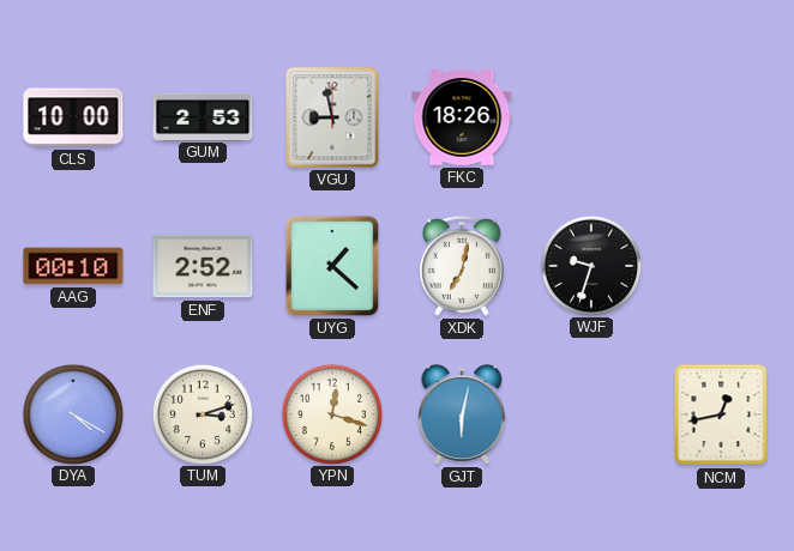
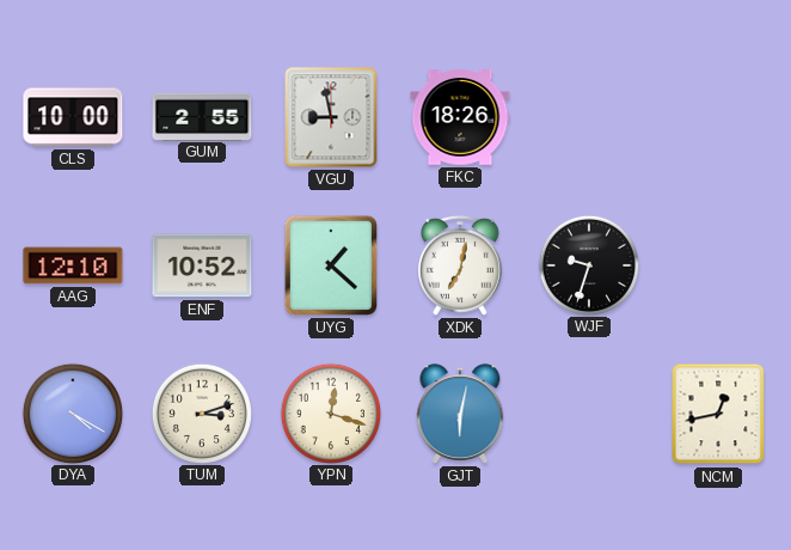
GUM: 2:53 -> 2:55
AAG: 00:10 -> 12:10
ENF: 2:52 -> 10:52
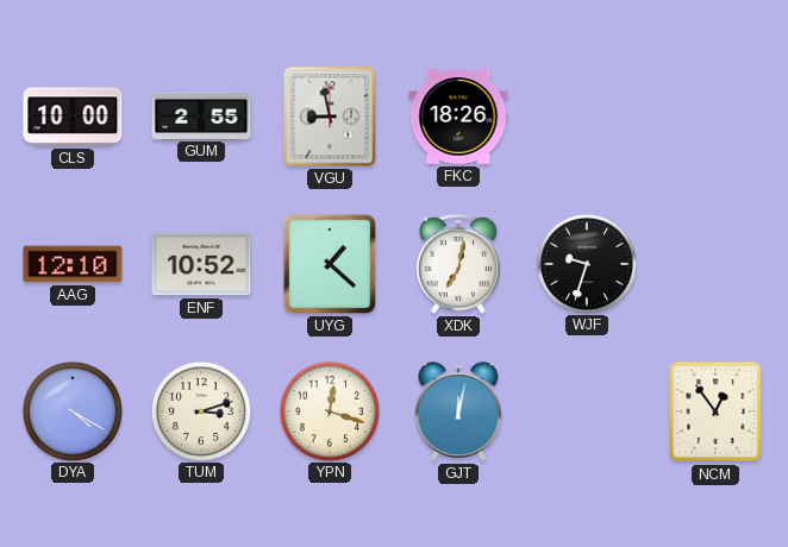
GJT: 6:02 -> 12:02
NCM: 12:43 -> 12:54
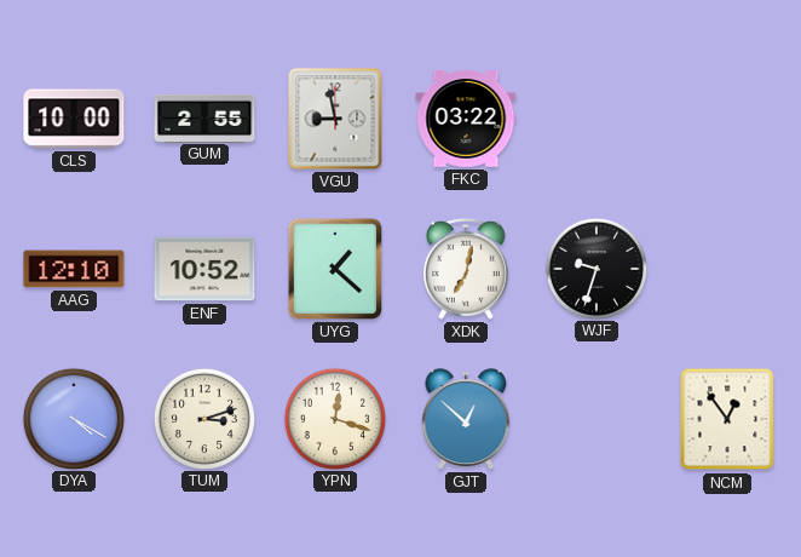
FKC: 18:26 -> 03:22
GJT: 12:02 -> 12:52
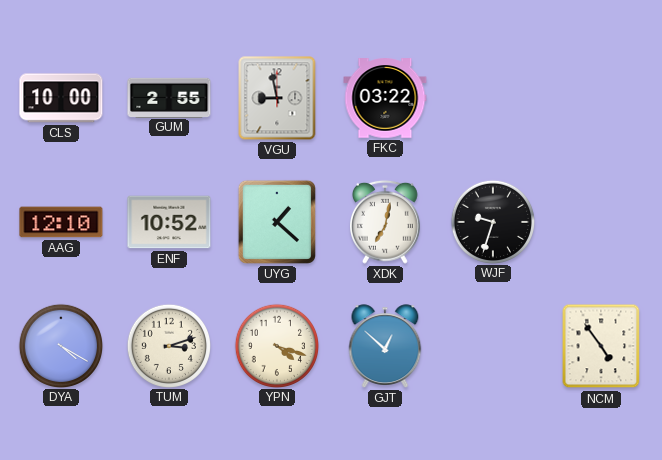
YPN: 12:18 -> 4:18
NCM: 12:54 -> 4:54
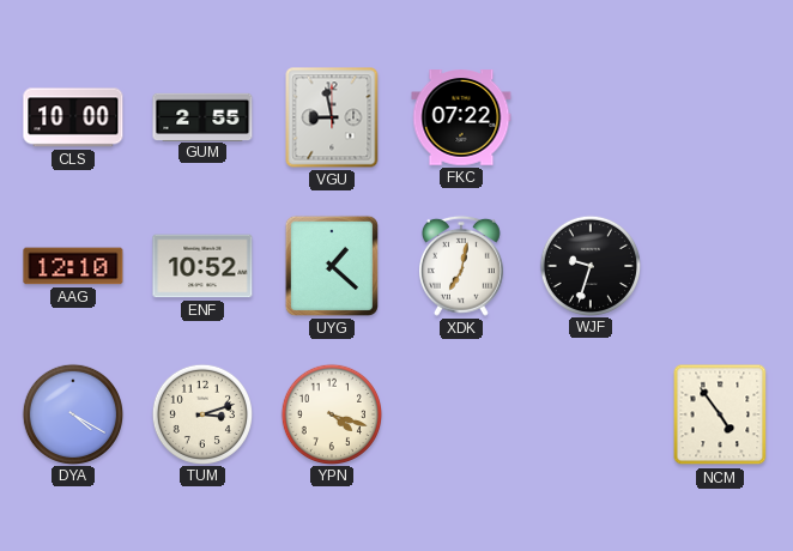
FKC: 03:22 -> 07:22
GJT: 12:52 -> none
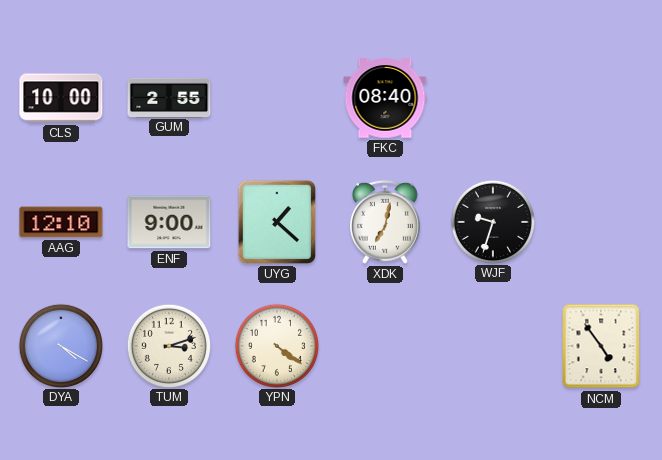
VGU: 8:58 -> none
FKC: 07:22 -> 08:40
ENF: 10:52 -> 9:00
YPN: 4:18 -> 4:21
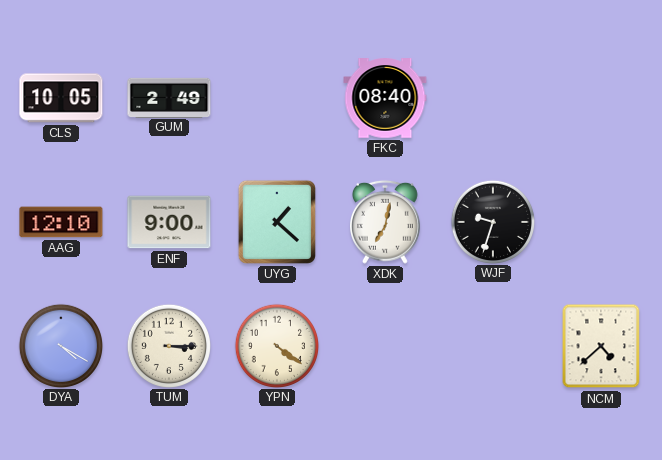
CLS: 10:00 -> 10:05
GUM: 2:55 -> 2:49
TUM: 3:12 -> 3:15
NCM: 4:54 -> 4:38
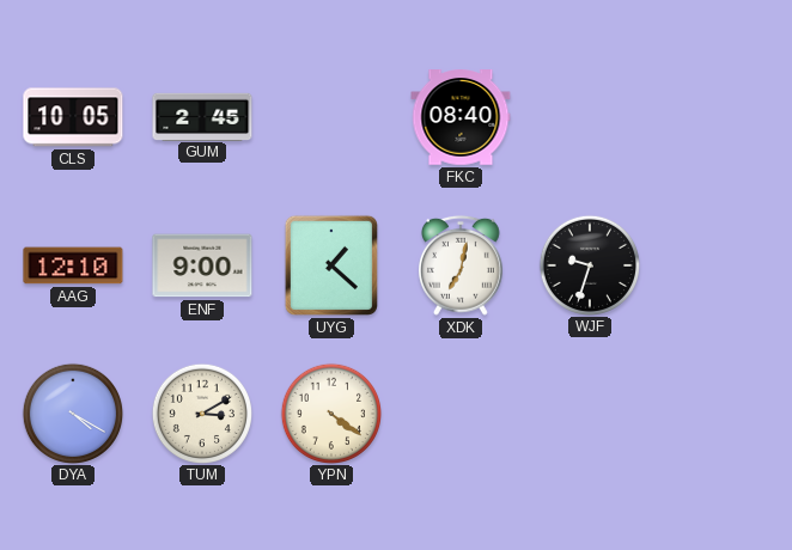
GUM: 2:49 -> 2:45
TUM: 3:15 -> 3:10
NCM: 4:38 -> none
